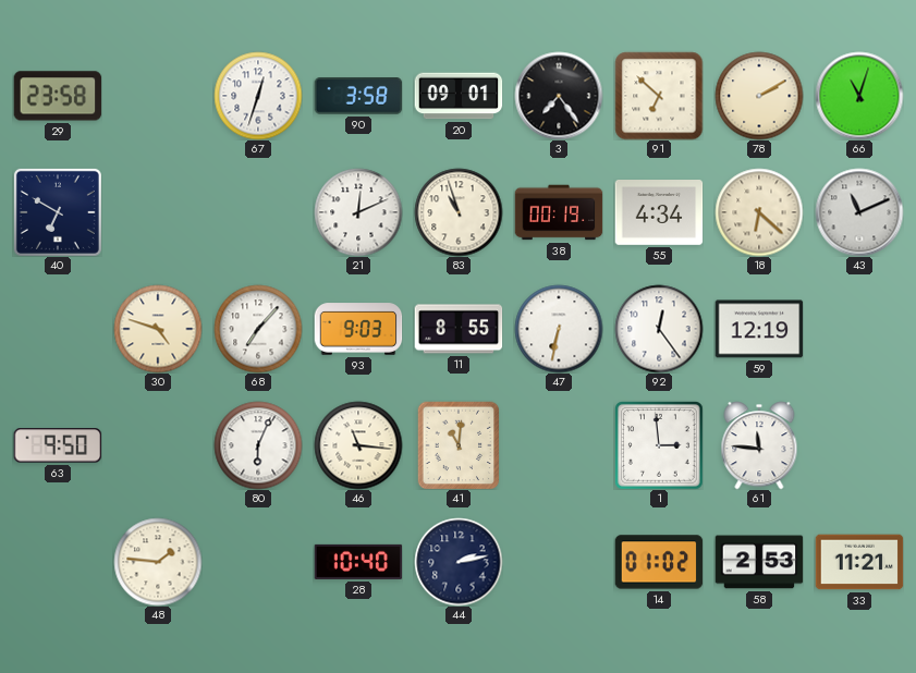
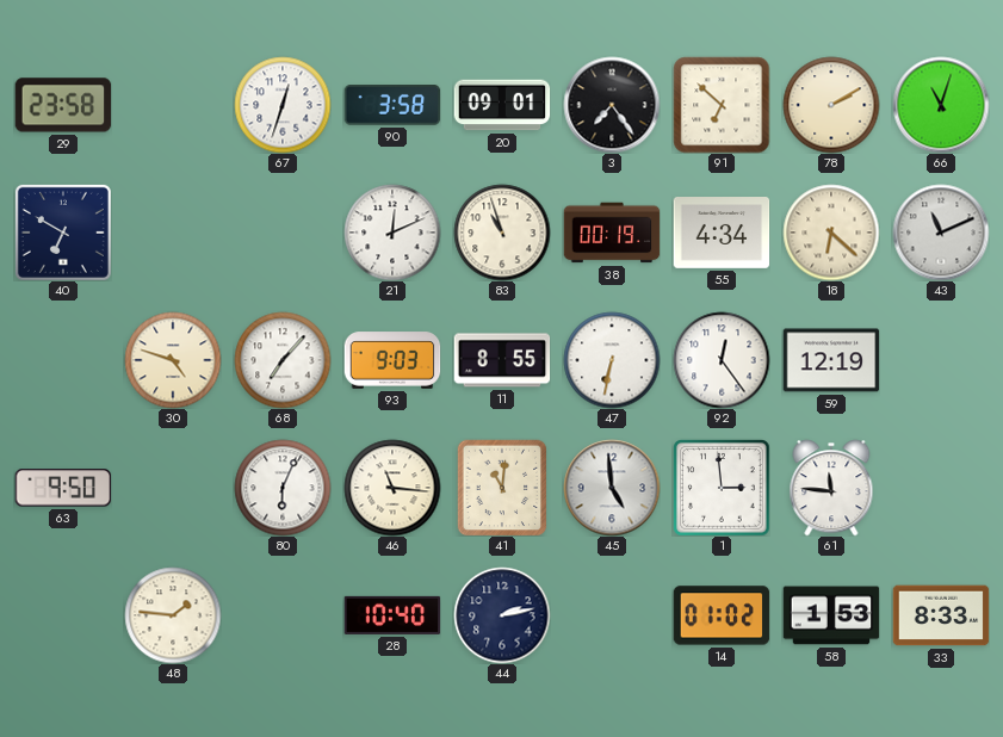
45: none -> 4:59
58: 2:53 -> 1:53
33: 11:21 -> 8:33
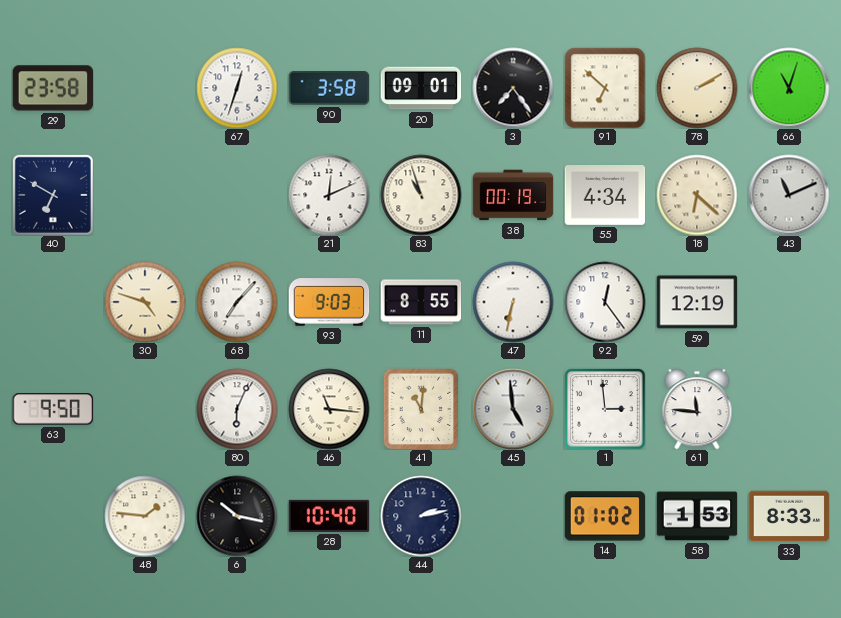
6: none -> 10:17
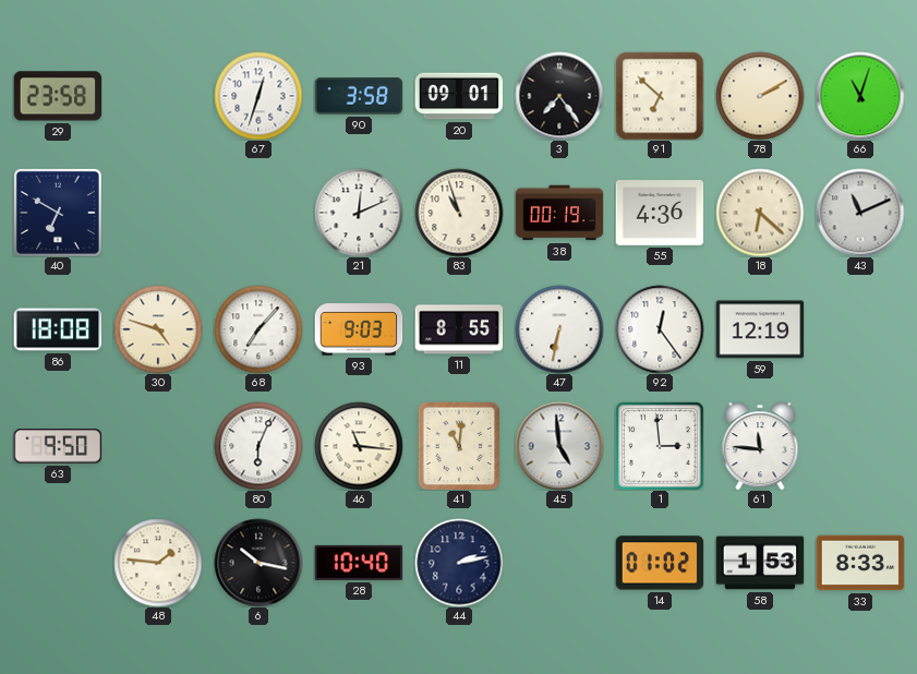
55: 4:34 -> 4:36
86: none -> 18:08
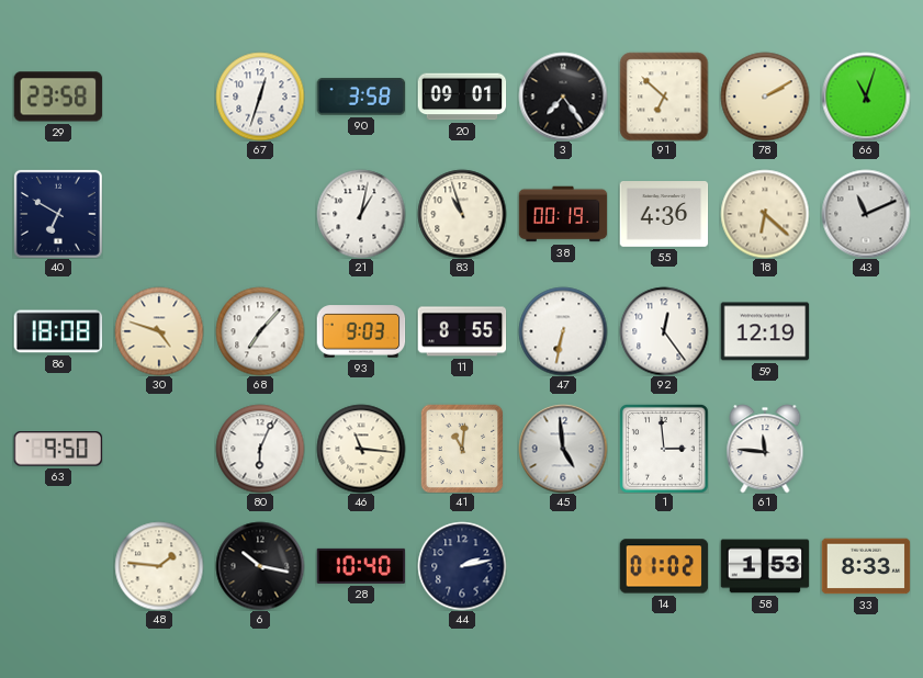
21: 12:11 -> 1:02
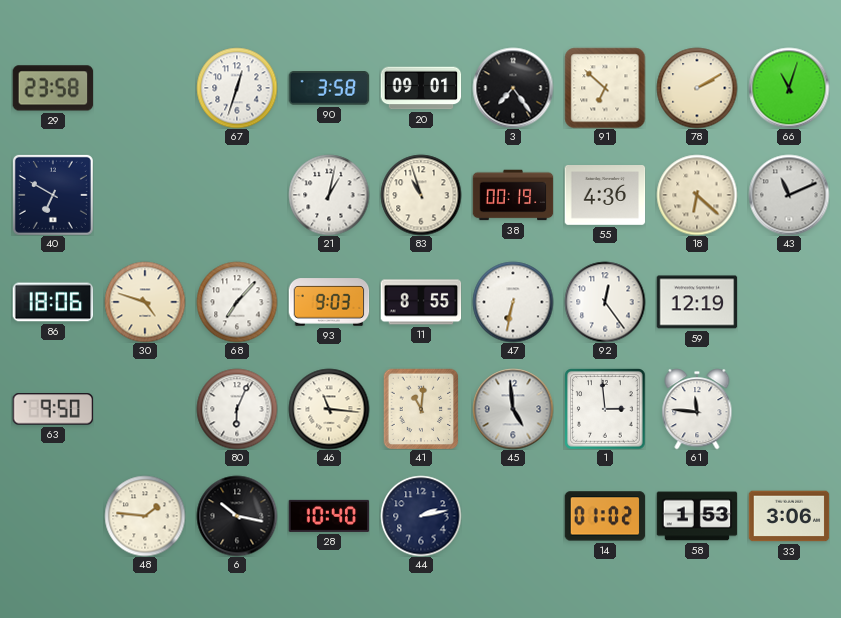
86: 18:08 -> 18:06
33: 8:33 -> 3:06
